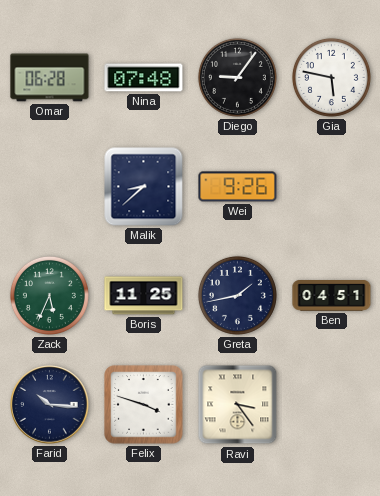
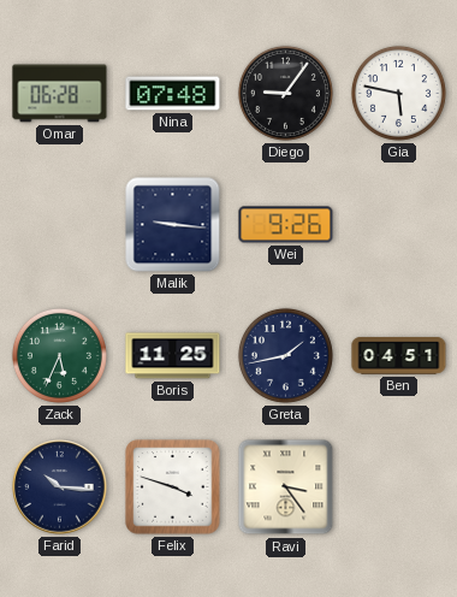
Malik: 8:38 -> 9:16
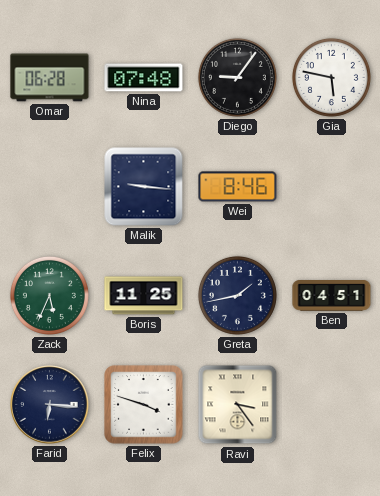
Wei: 9:26 -> 8:46
Farid: 10:16 -> 6:16
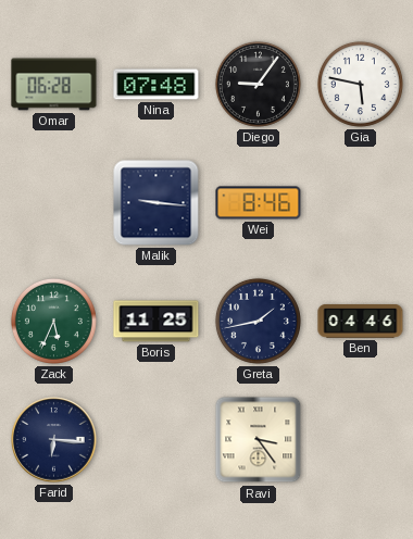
Ben: 04:51 -> 04:46
Felix: 3:48 -> none
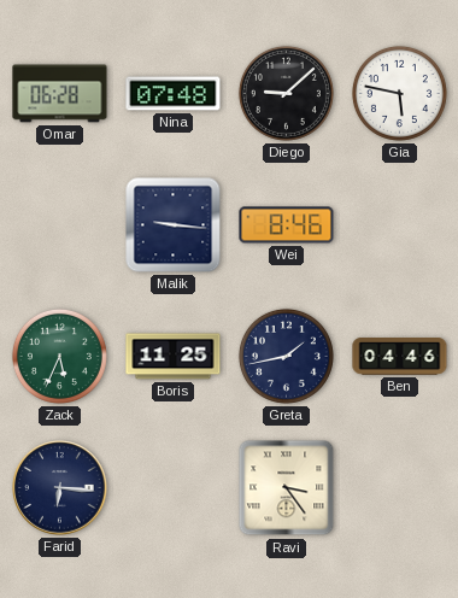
Diego: 9:06 -> 9:08
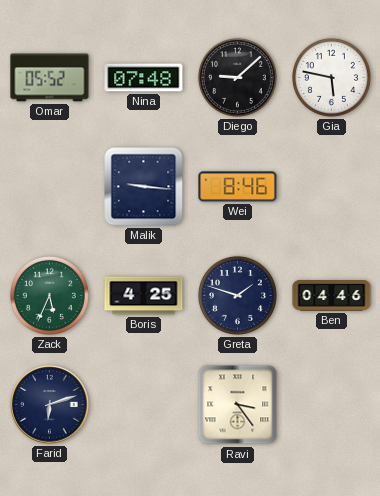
Omar: 06:28 -> 05:52
Boris: 11:25 -> 4:25
Greta: 1:43 -> 1:48
Farid: 6:16 -> 6:12
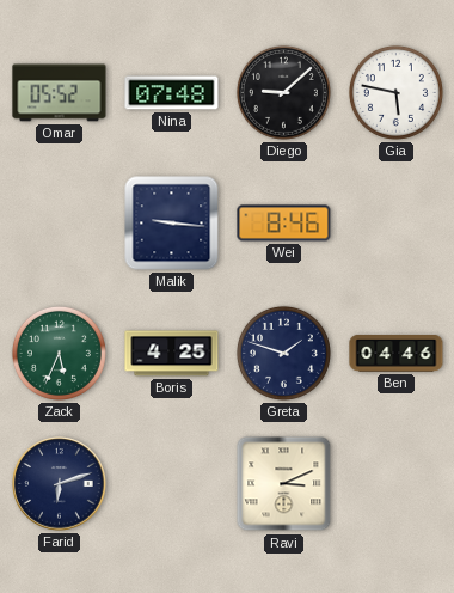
Ravi: 3:24 -> 3:11
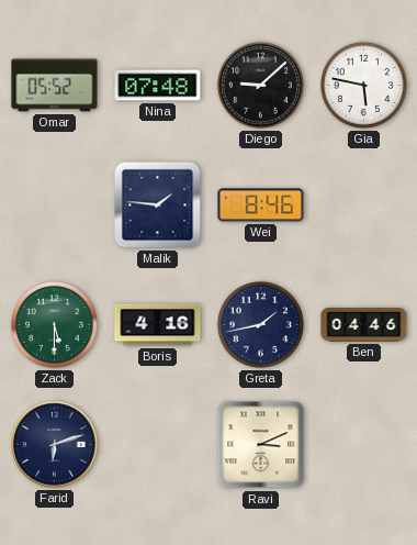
Malik: 9:16 -> 1:46
Zack: 5:34 -> 5:30
Boris: 4:25 -> 4:16
Greta: 1:48 -> 1:43
